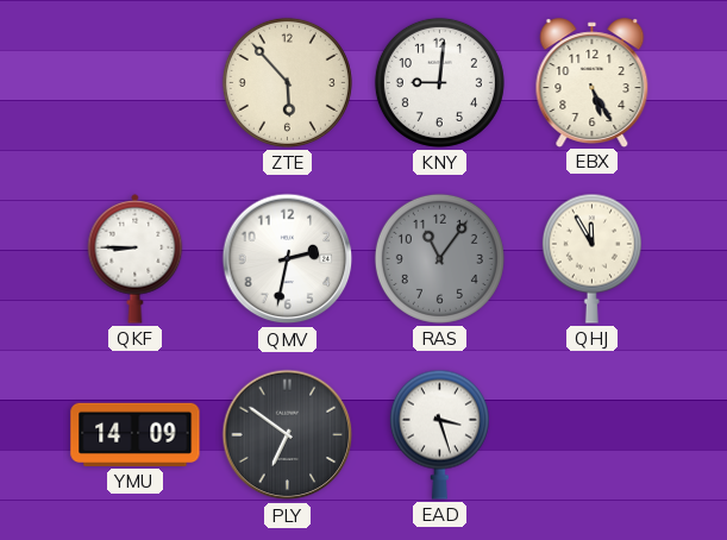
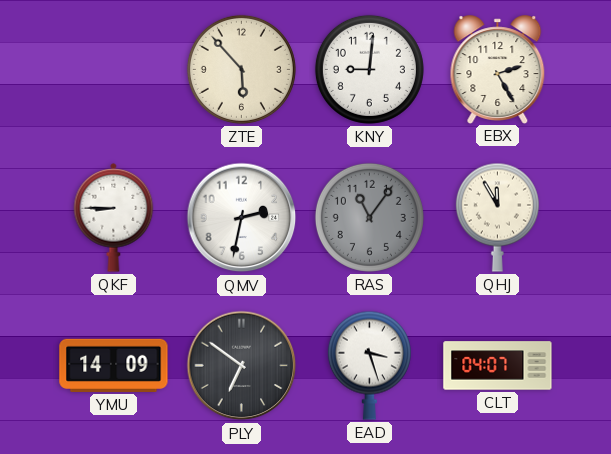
EBX: 5:25 -> 2:25
CLT: none -> 04:07
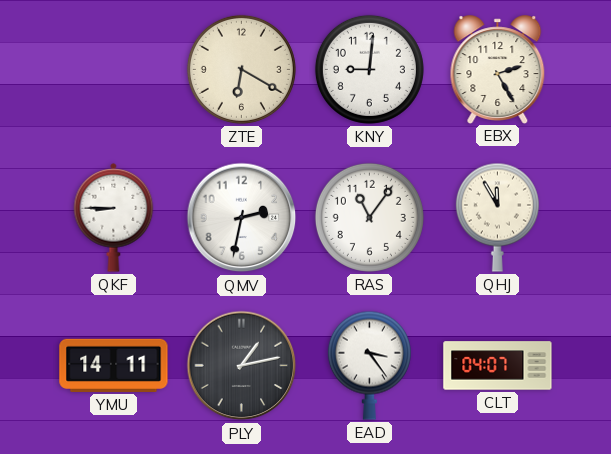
ZTE: 5:53 -> 6:20
RAS dial: grey -> white
YMU: 14:09 -> 14:11
PLY: 6:51 -> 1:13
EAD: 3:27 -> 3:24
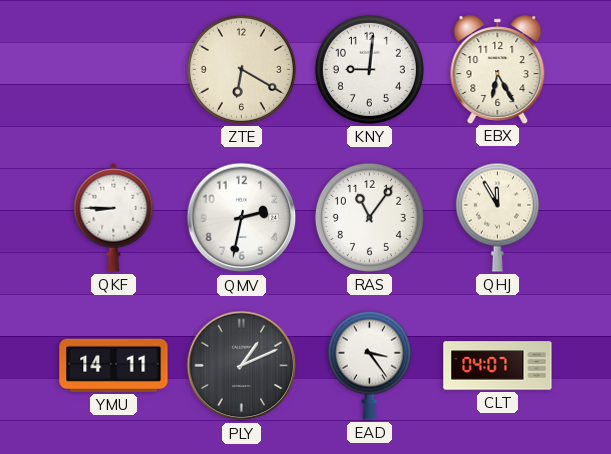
EBX: 2:25 -> 6:25
PLY: 1:13 -> 1:11
